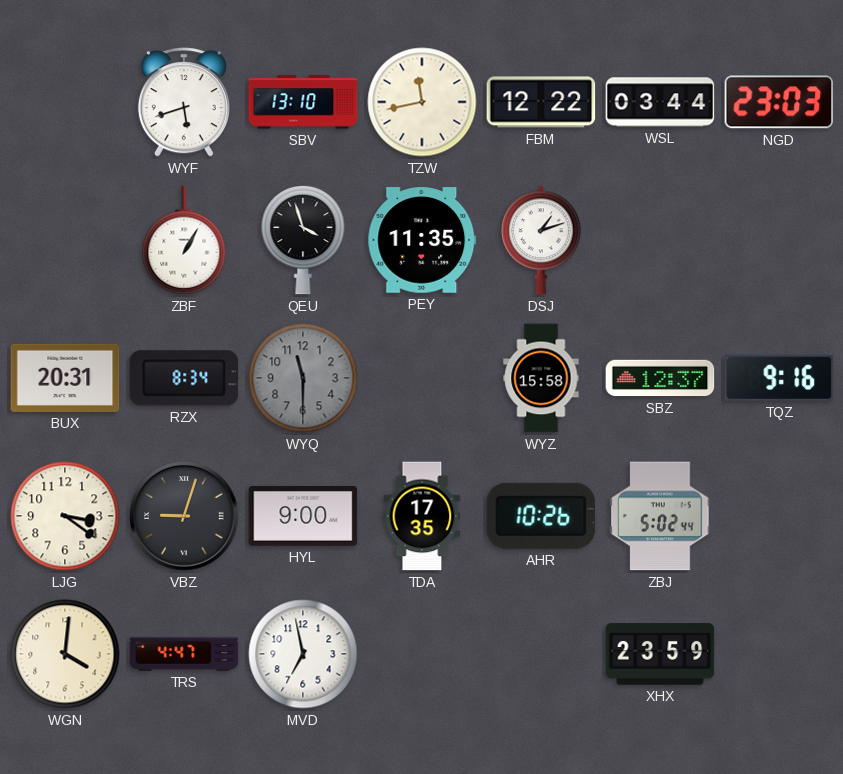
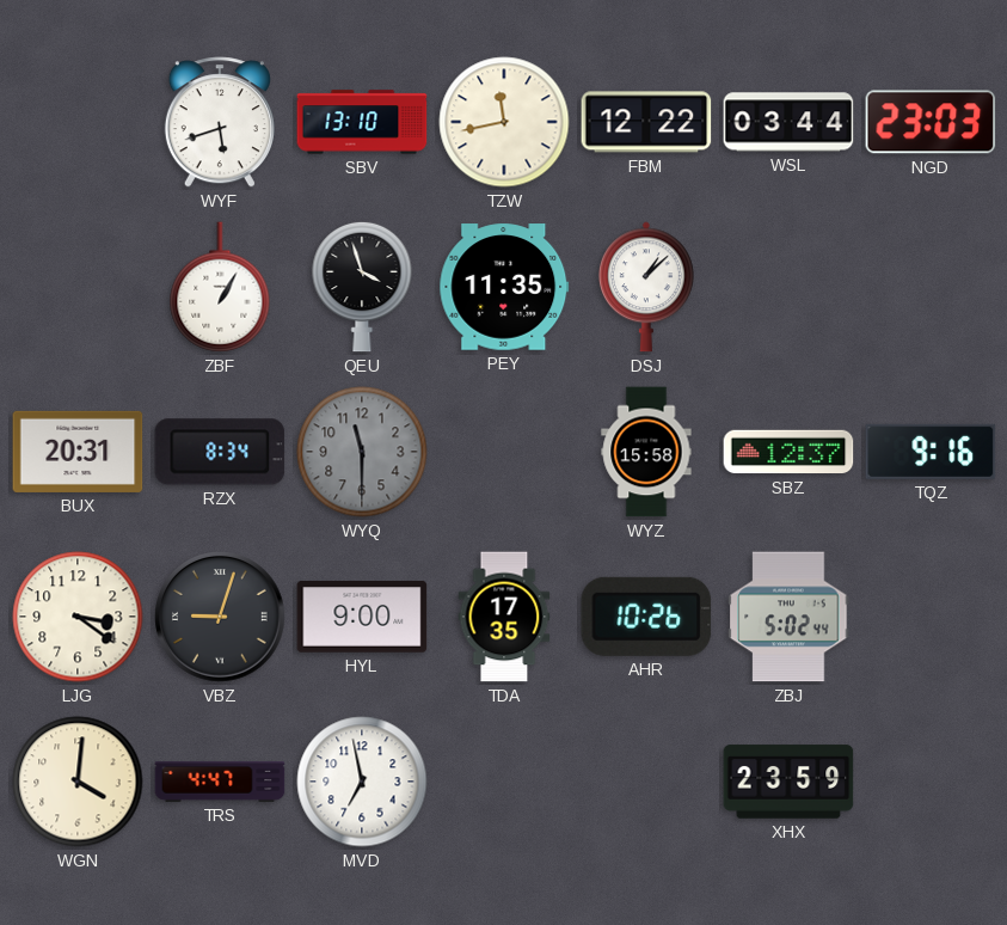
DSJ: 1:12 -> 1:08
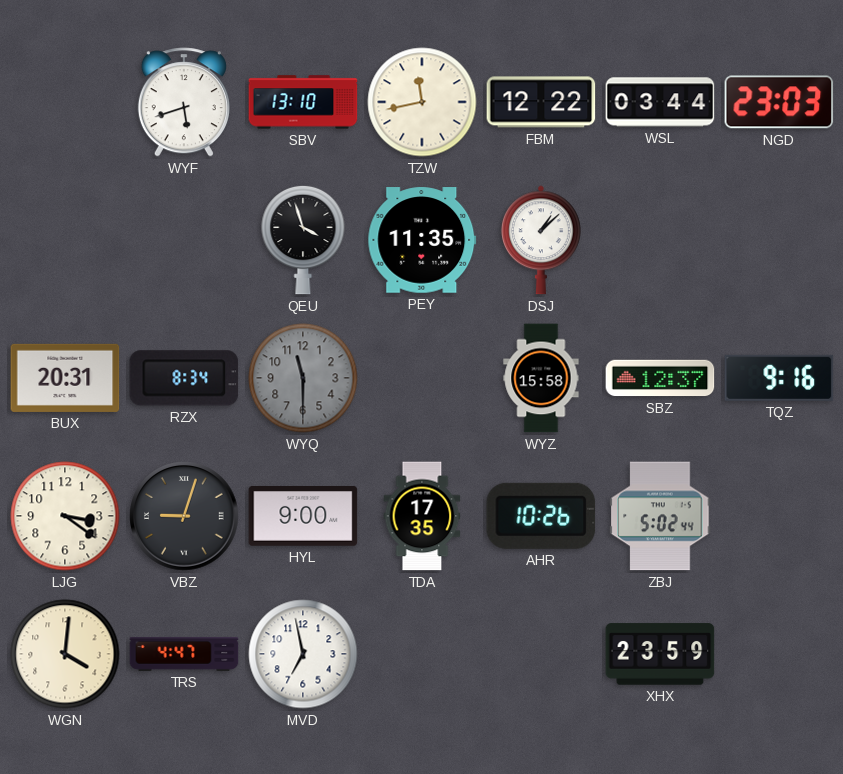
ZBF: 1:05 -> none
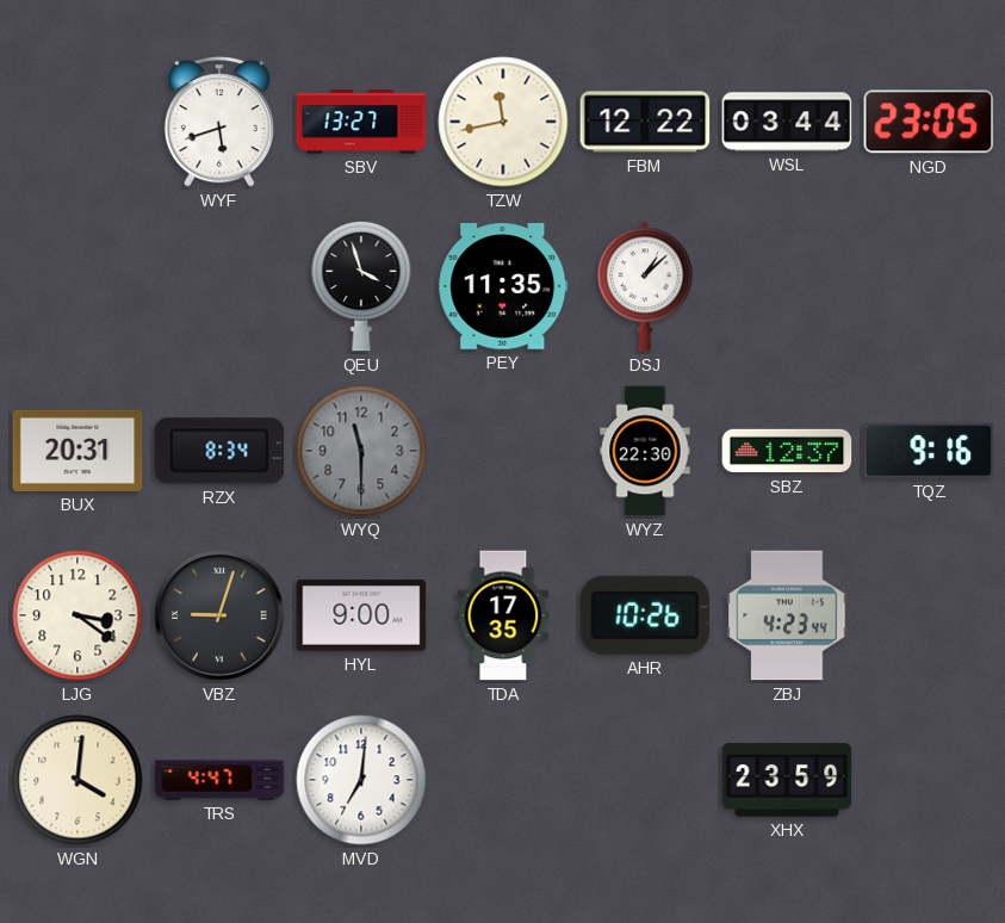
SBV: 13:10 -> 13:27
NGD: 23:03 -> 23:05
WYZ: 15:58 -> 22:30
ZBJ: 5:02 -> 4:23
MVD: 6:58 -> 7:01
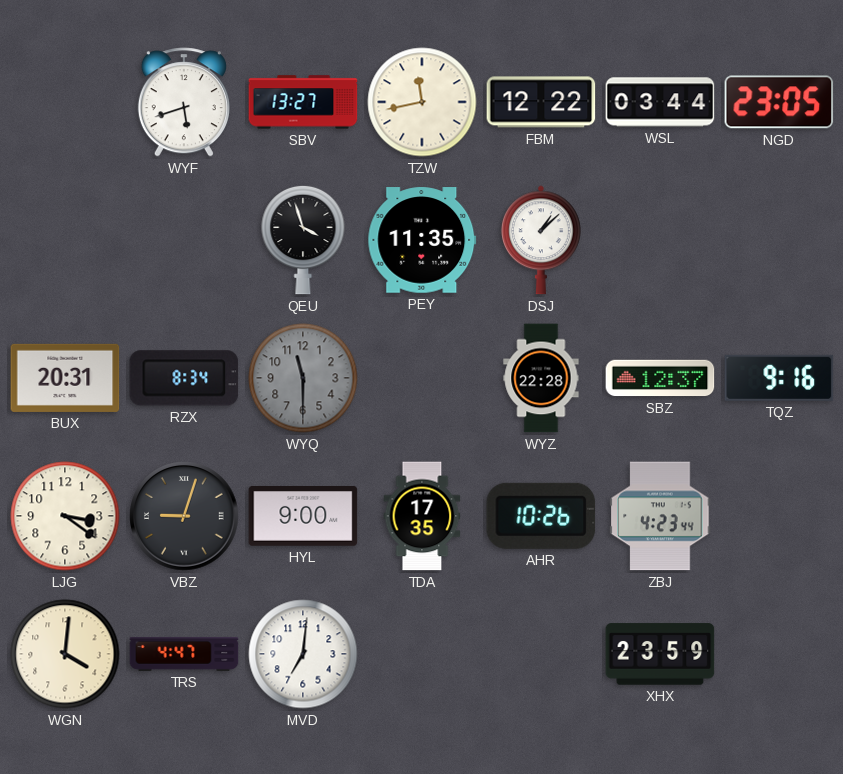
WYZ: 22:30 -> 22:28
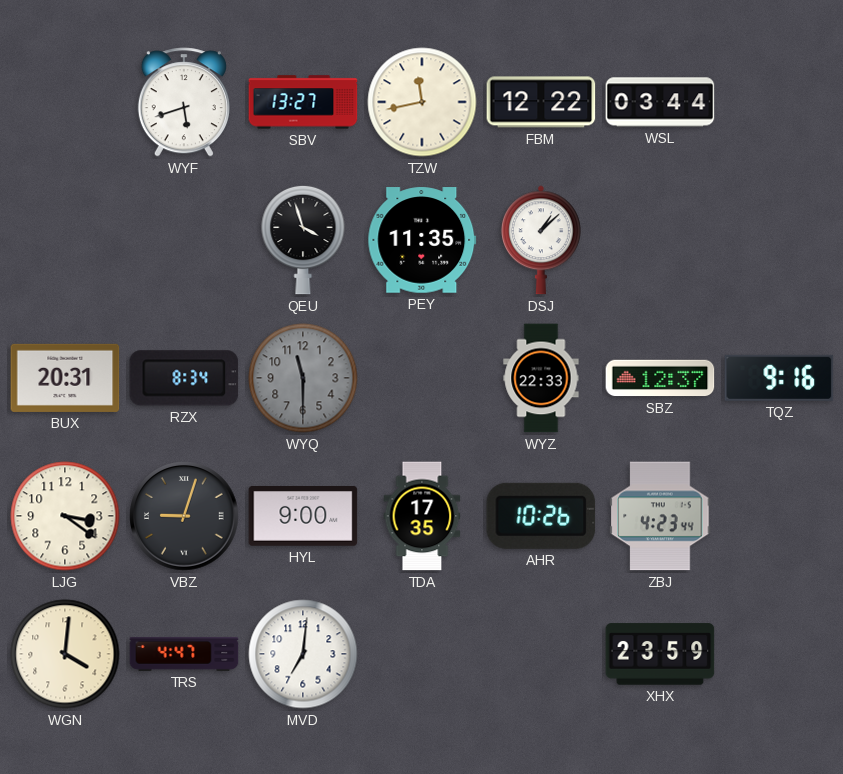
NGD: 23:05 -> none
WYZ: 22:28 -> 22:33
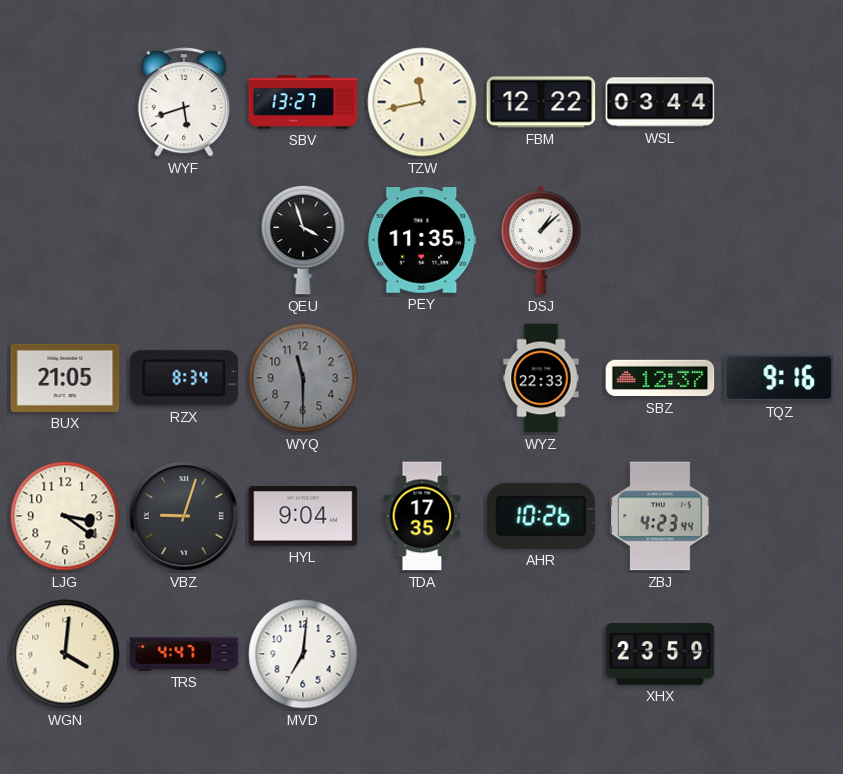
BUX: 20:31 -> 21:05
HYL: 9:00 -> 9:04
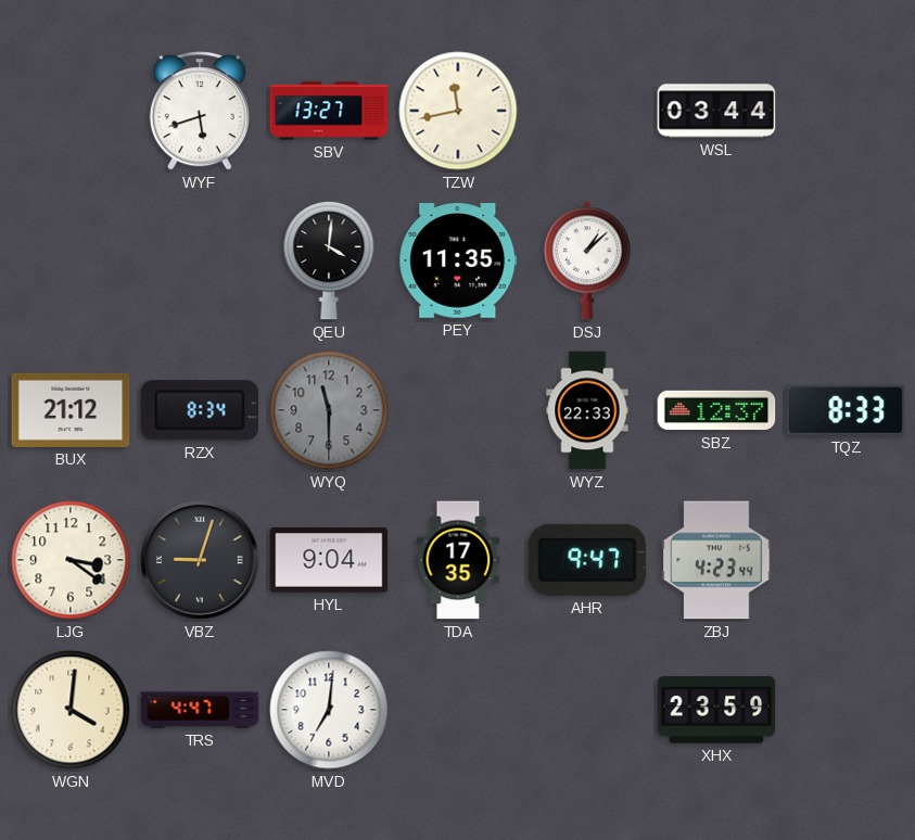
FBM: 12:22 -> none
QEU: 3:57 -> 4:01
BUX: 21:05 -> 21:12
TQZ: 9:16 -> 8:33
AHR: 10:26 -> 9:47
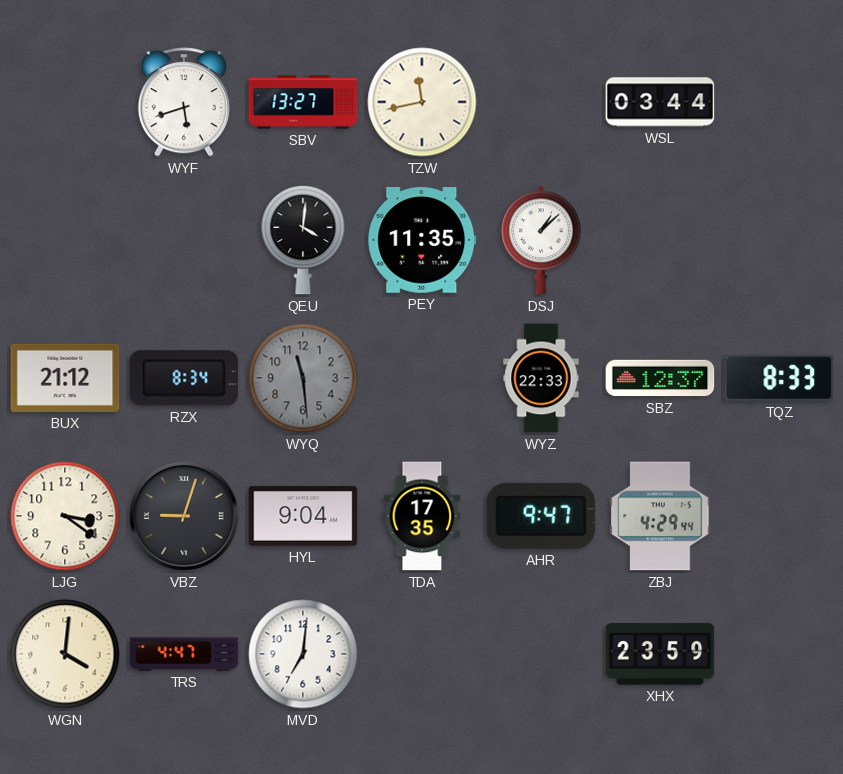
WYQ: 11:30 -> 11:29
ZBJ: 4:23 -> 4:29
